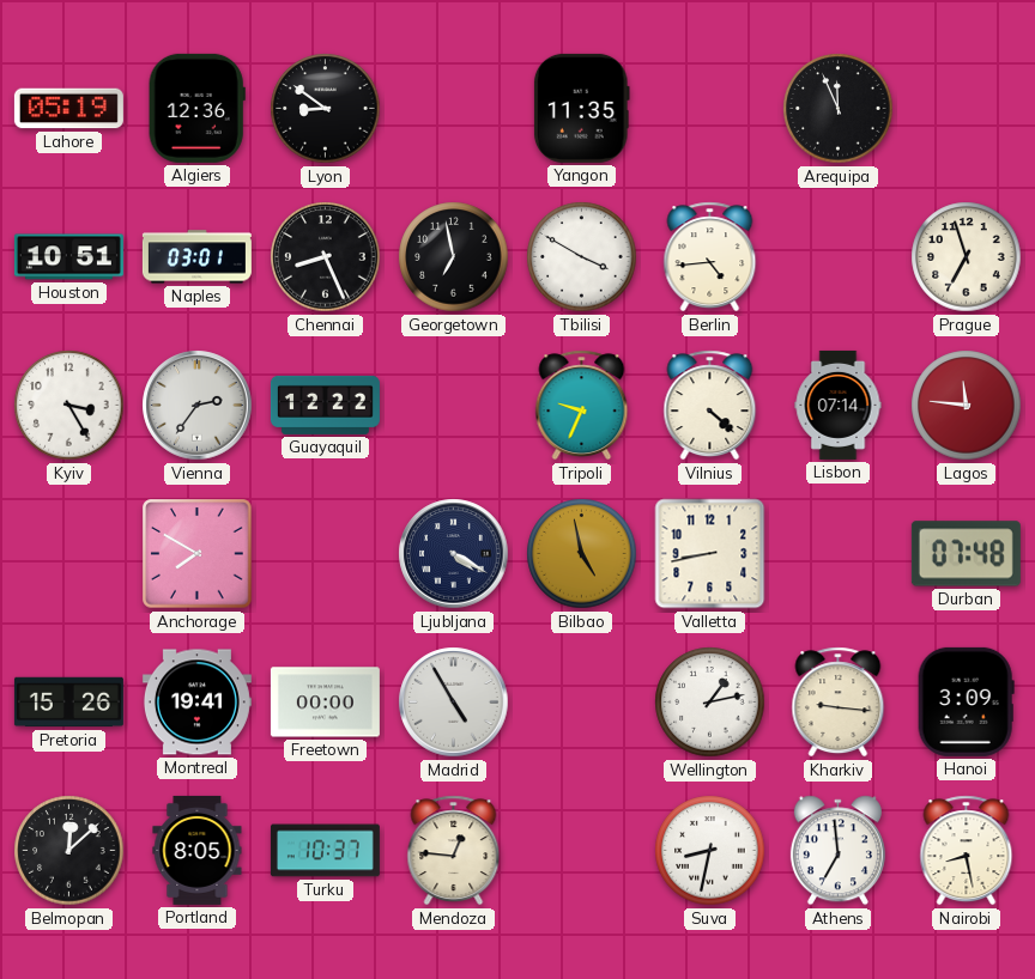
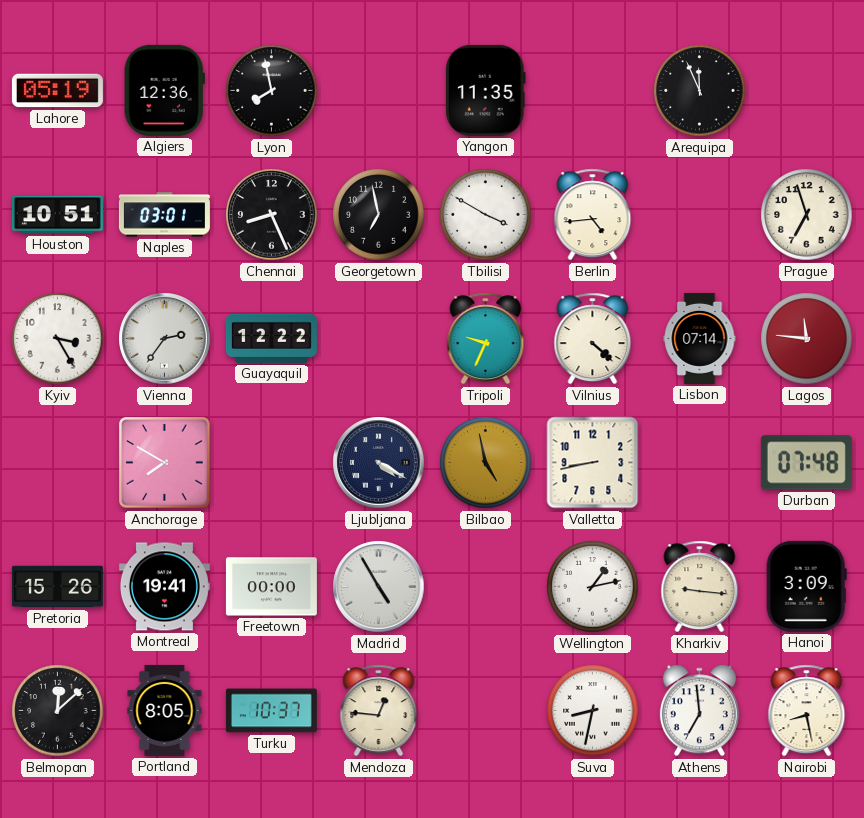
Lyon: 8:51 -> 7:58
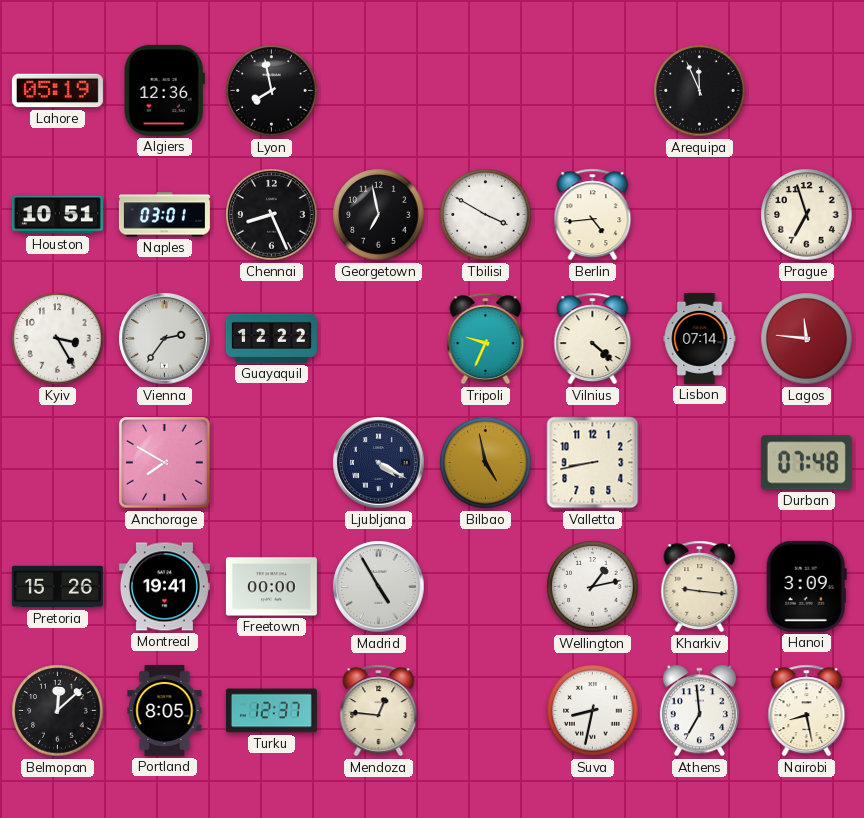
Yangon: 11:35 -> none
Turku: 10:37 -> 12:37
